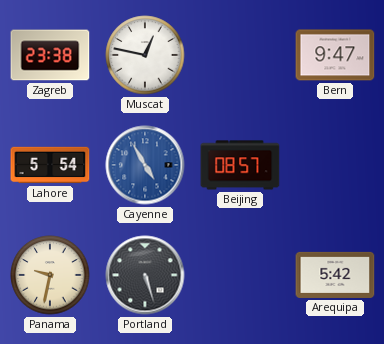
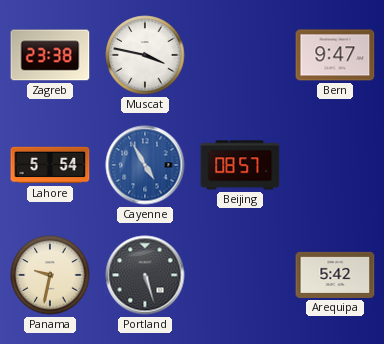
Muscat: 12:47 -> 3:47
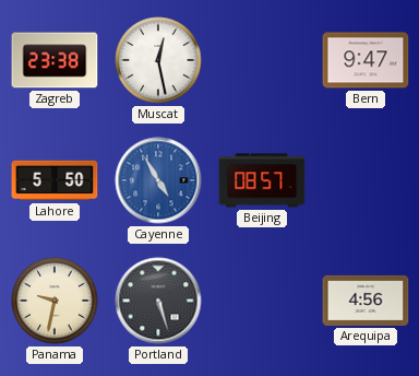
Muscat: 3:47 -> 12:28
Lahore: 5:54 -> 5:50
Arequipa: 5:42 -> 4:56
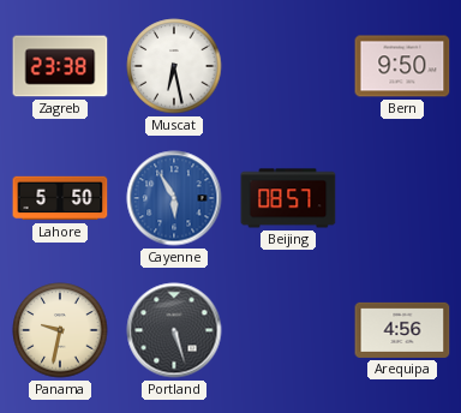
Muscat: 12:28 -> 6:28
Bern: 9:47 -> 9:50
Cayenne: 4:55 -> 5:55
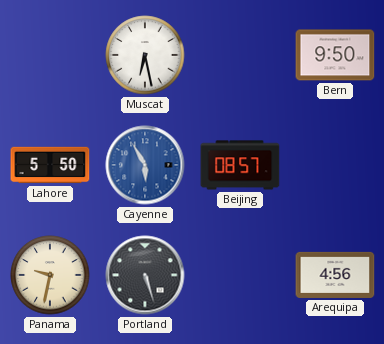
Zagreb: 23:38 -> none
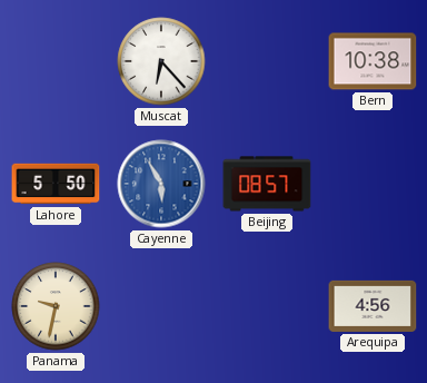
Muscat: 6:28 -> 6:23
Bern: 9:50 -> 10:38
Portland: 5:27 -> none
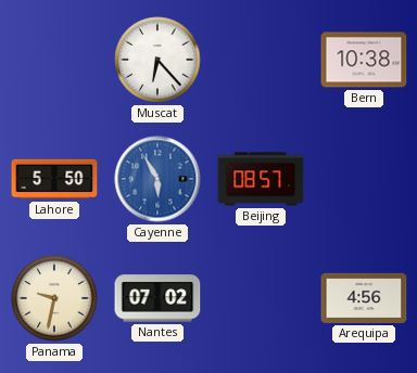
Nantes: none -> 07:02
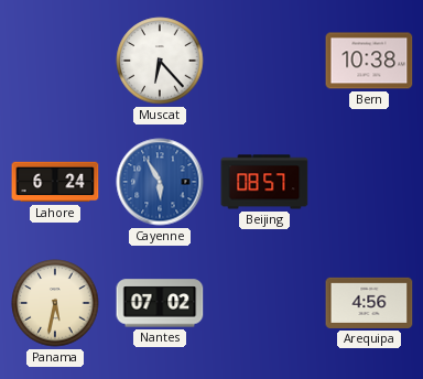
Lahore: 5:50 -> 6:24
Panama: 9:32 -> 5:32
